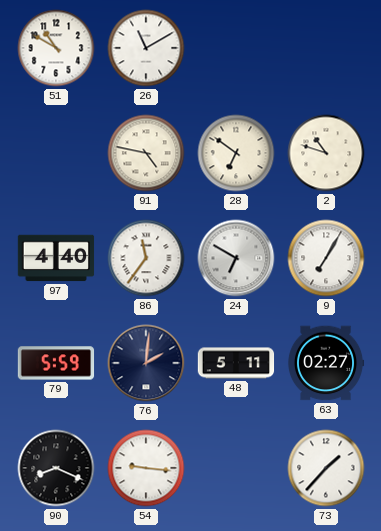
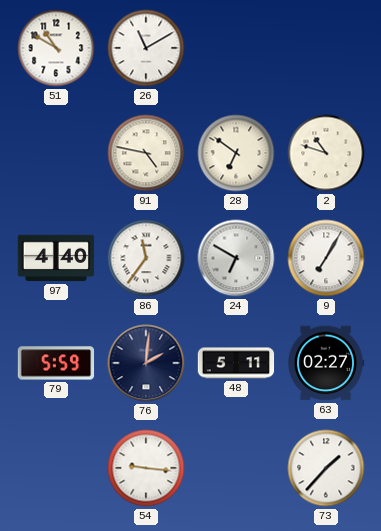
90: 8:19 -> none
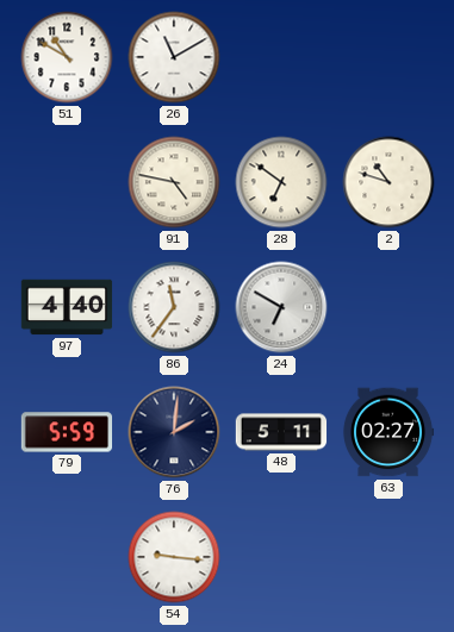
9: 7:05 -> none
73: 1:37 -> none
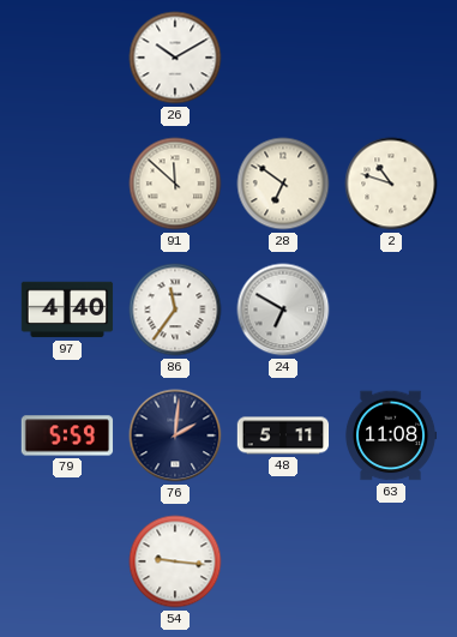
51: 10:50 -> none
26: 11:10 -> 10:10
91: 4:47 -> 11:52
63: 02:27 -> 11:08
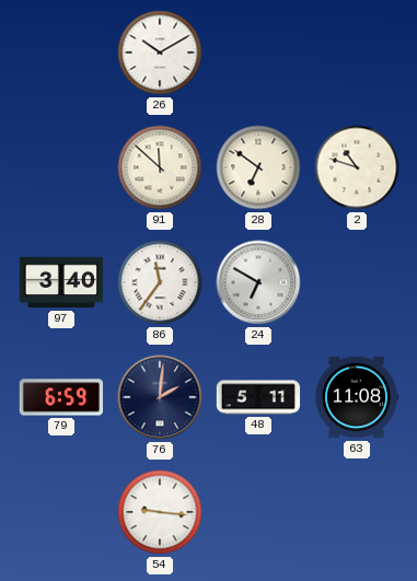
97: 4:40 -> 3:40
79: 5:59 -> 6:59
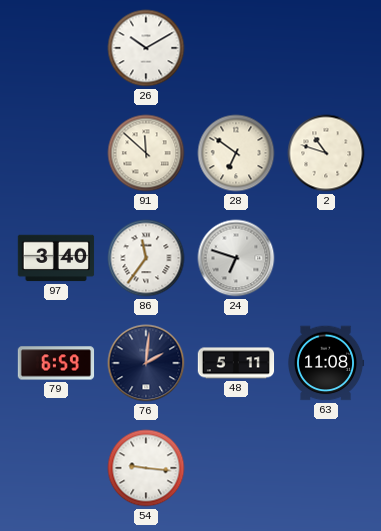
24: 6:50 -> 6:48
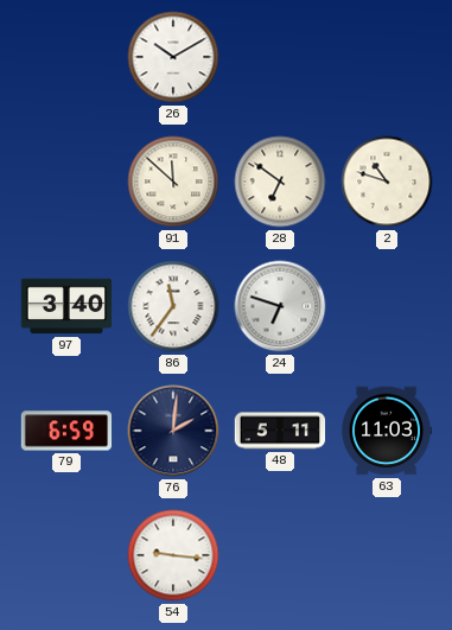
63: 11:08 -> 11:03
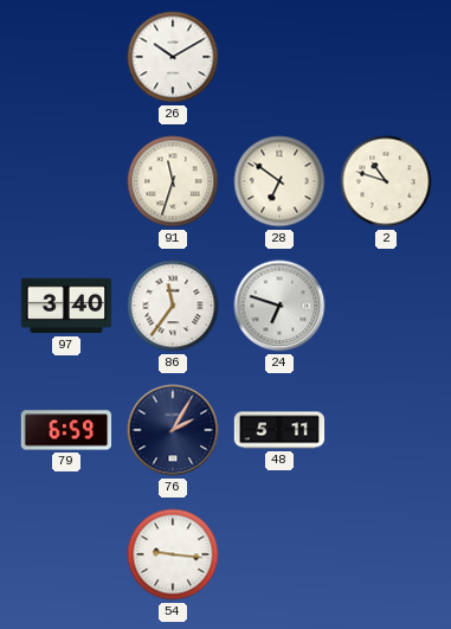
91: 11:52 -> 11:33
76: 2:01 -> 2:05
63: 11:03 -> none
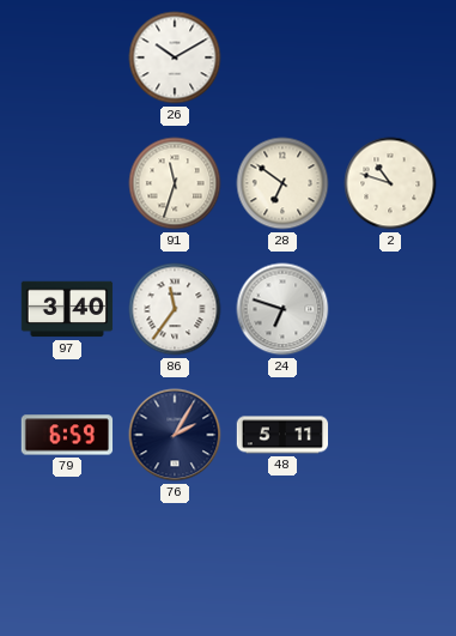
54: 9:16 -> none
